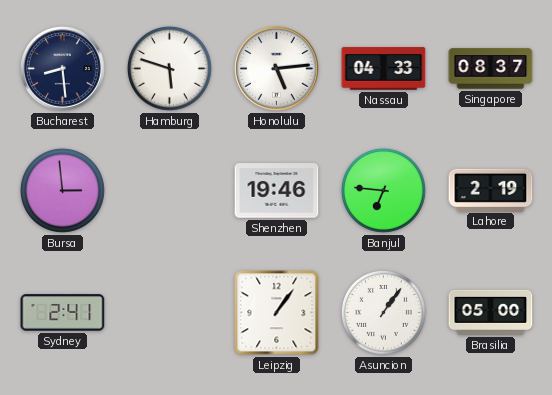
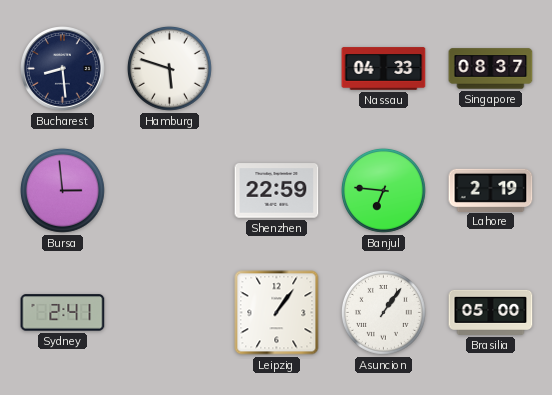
Honolulu: 5:14 -> none
Shenzhen: 19:46 -> 22:59
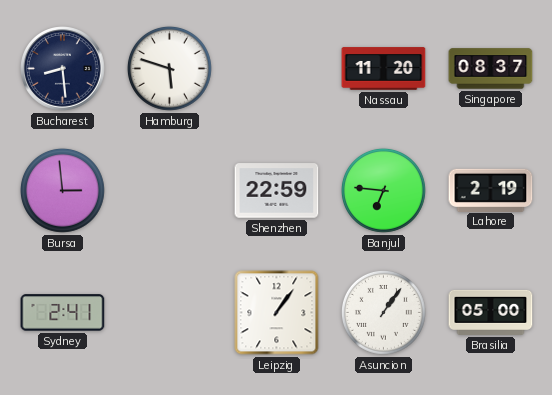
Nassau: 04:33 -> 11:20
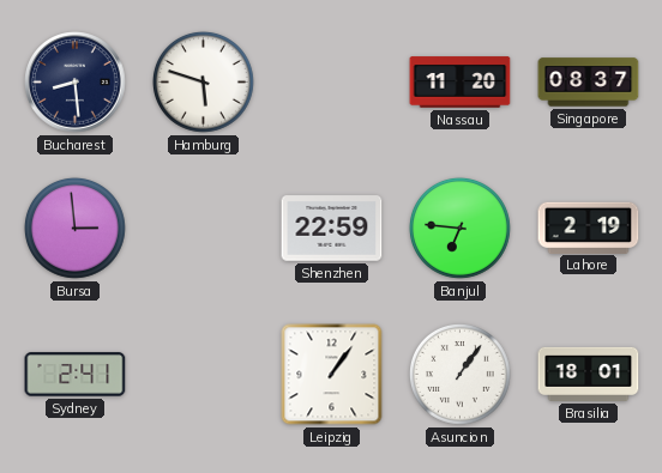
Brasilia: 05:00 -> 18:01
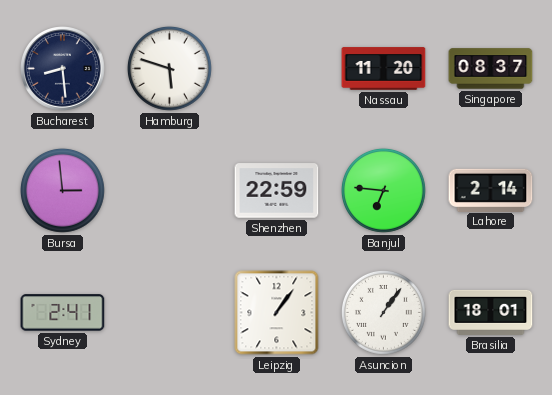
Lahore: 2:19 -> 2:14
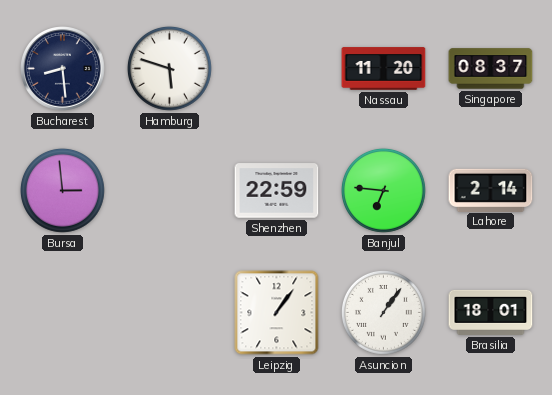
Sydney: 2:41 -> none
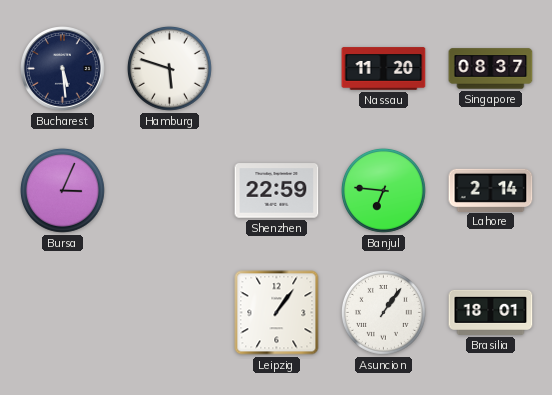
Bucharest: 8:29 -> 5:29
Bursa: 2:59 -> 3:04
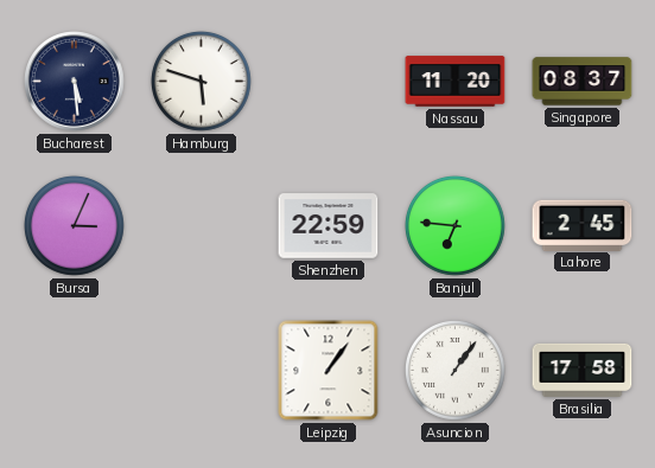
Lahore: 2:14 -> 2:45
Brasilia: 18:01 -> 17:58
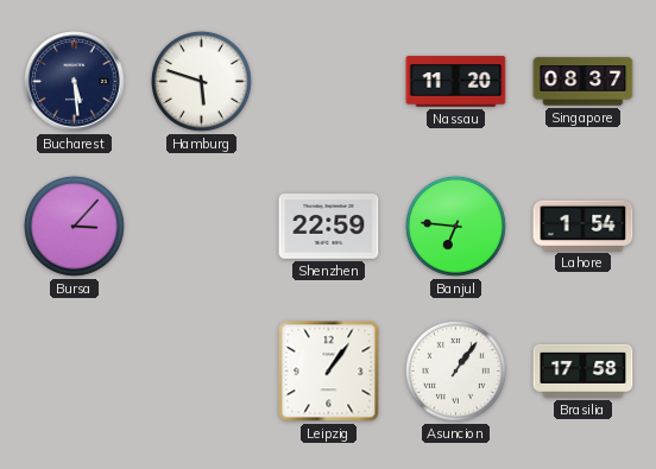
Bursa: 3:04 -> 3:07
Lahore: 2:45 -> 1:54
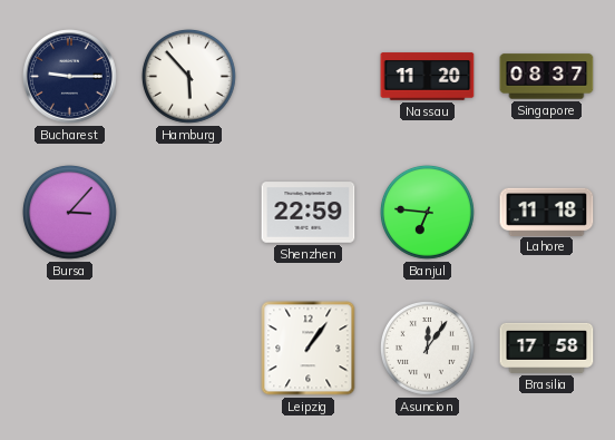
Bucharest: 5:29 -> 9:15
Hamburg: 5:48 -> 5:53
Lahore: 1:54 -> 11:18
Asuncion: 1:06 -> 12:06
